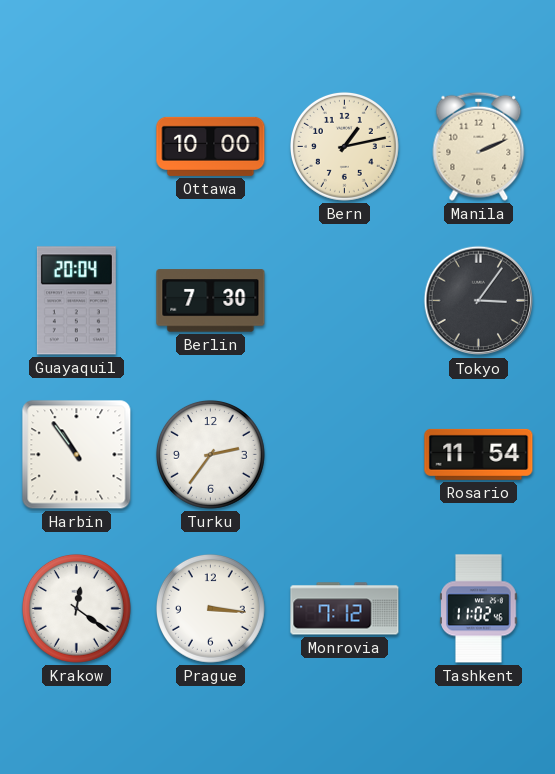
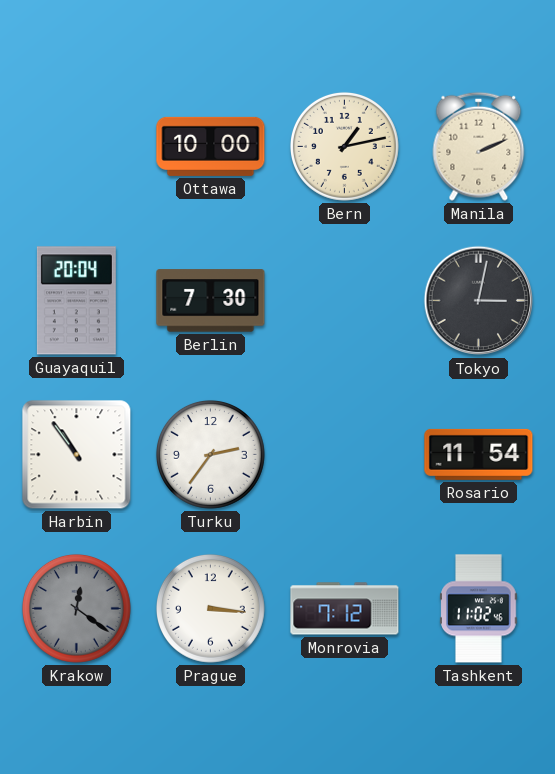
Tokyo: 3:06 -> 3:02
Krakow dial: white -> grey
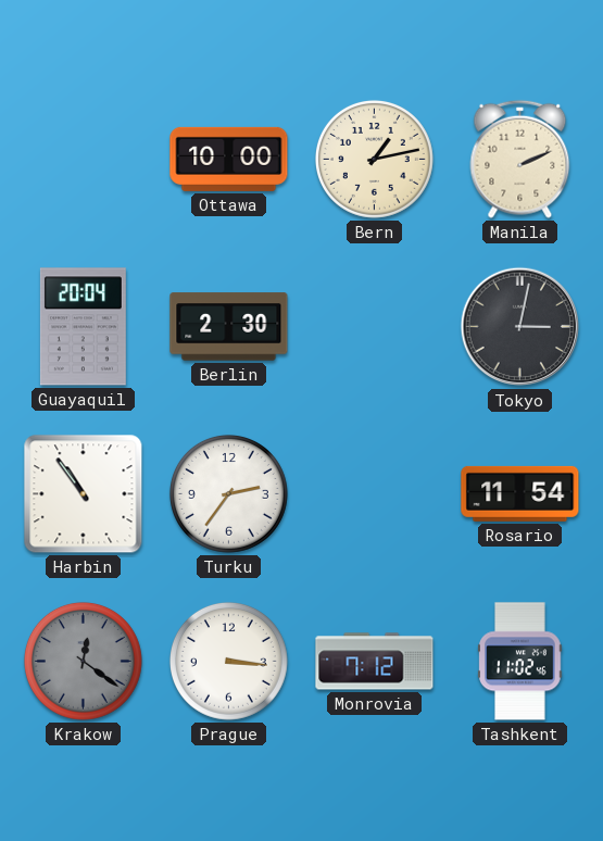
Berlin: 7:30 -> 2:30
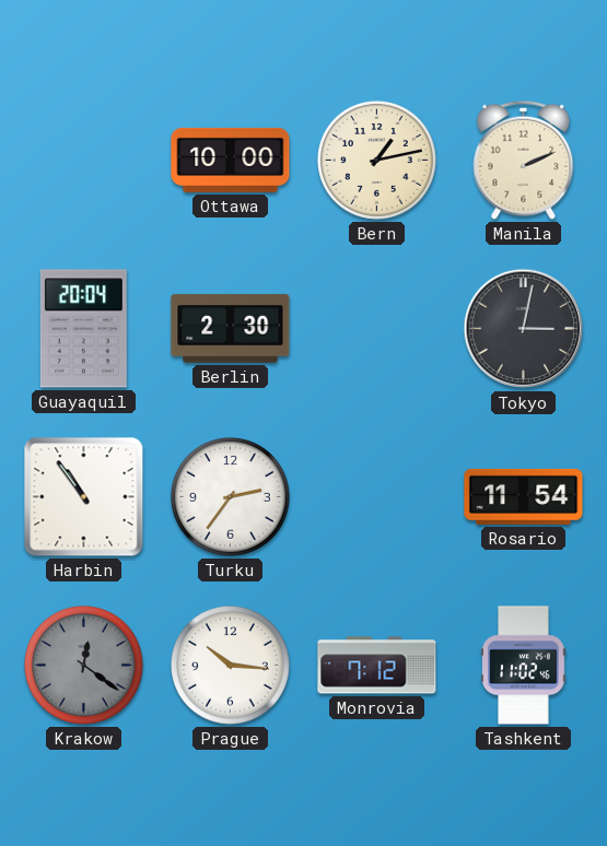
Prague: 3:16 -> 10:16
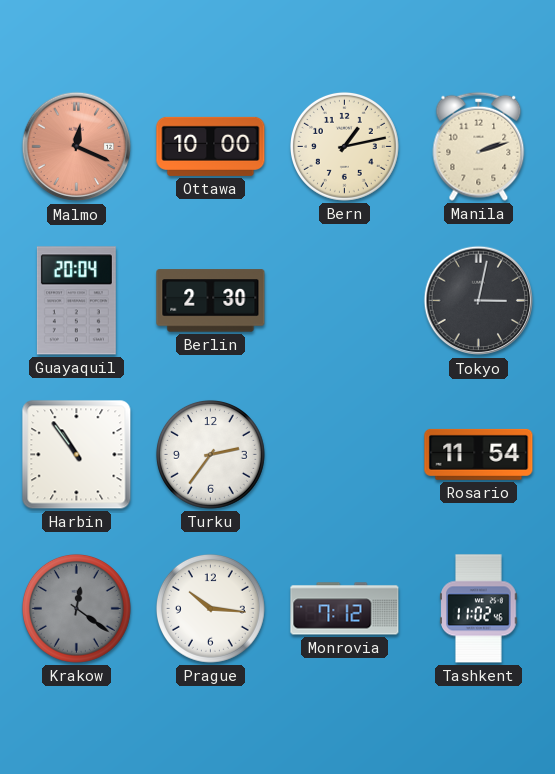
Malmo: none -> 12:19
Manila: 2:11 -> 2:12
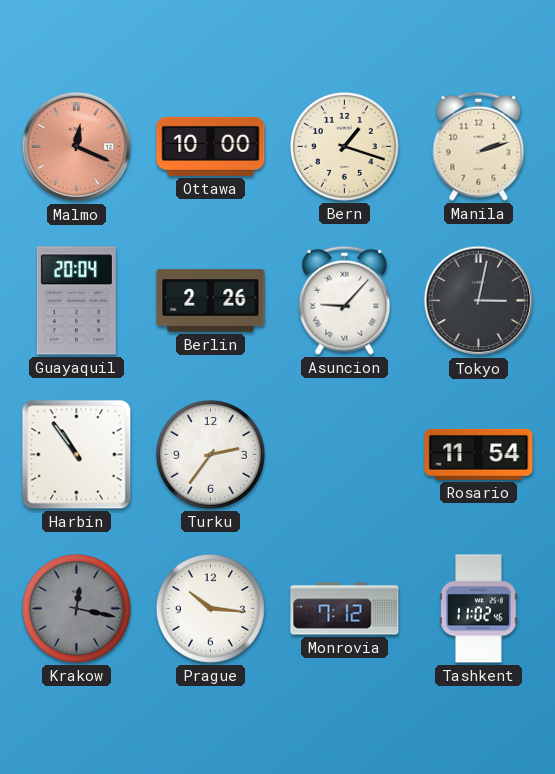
Bern: 1:13 -> 1:18
Berlin: 2:30 -> 2:26
Asuncion: none -> 9:07
Krakow: 12:21 -> 12:17
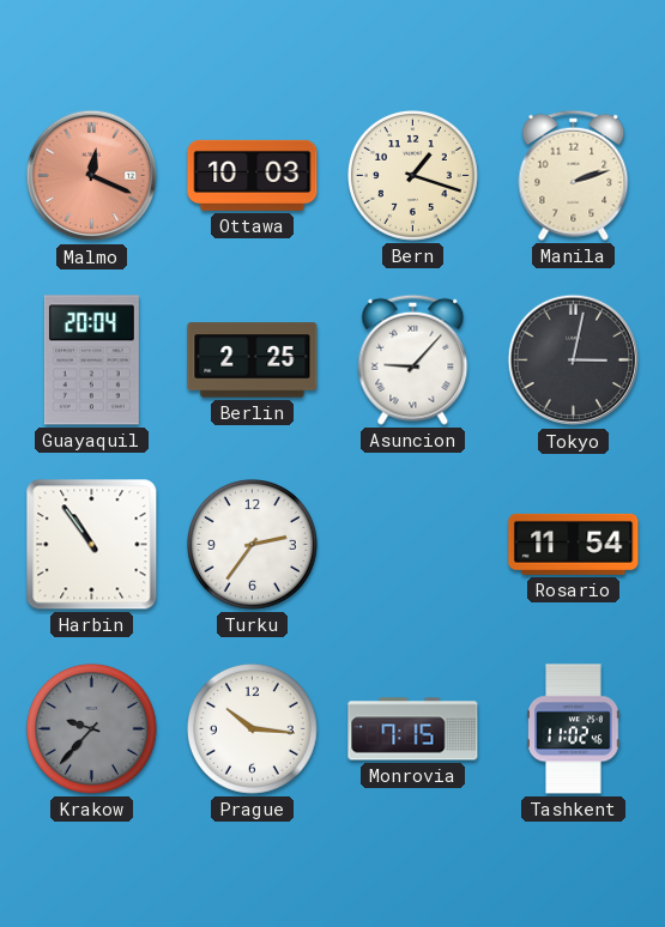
Ottawa: 10:00 -> 10:03
Berlin: 2:26 -> 2:25
Krakow: 12:17 -> 9:37
Monrovia: 7:12 -> 7:15
